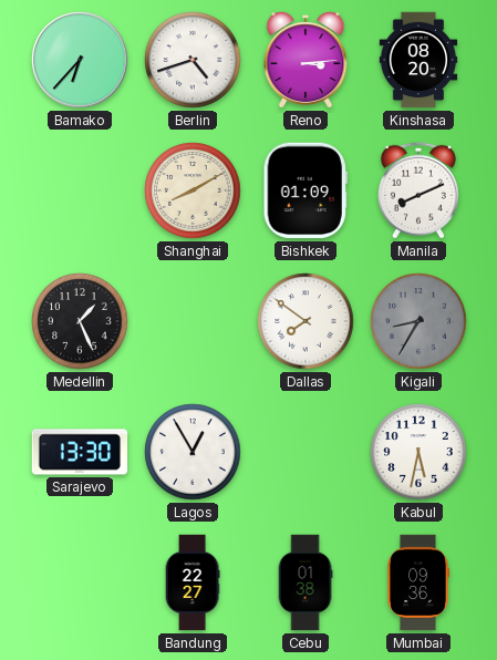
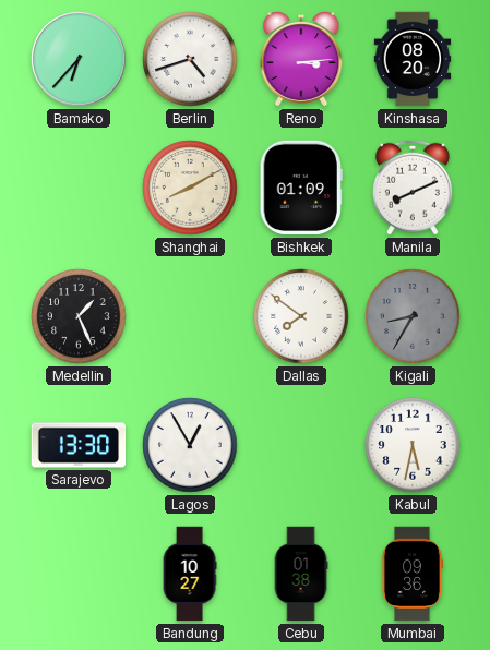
Bandung: 22:27 -> 10:27
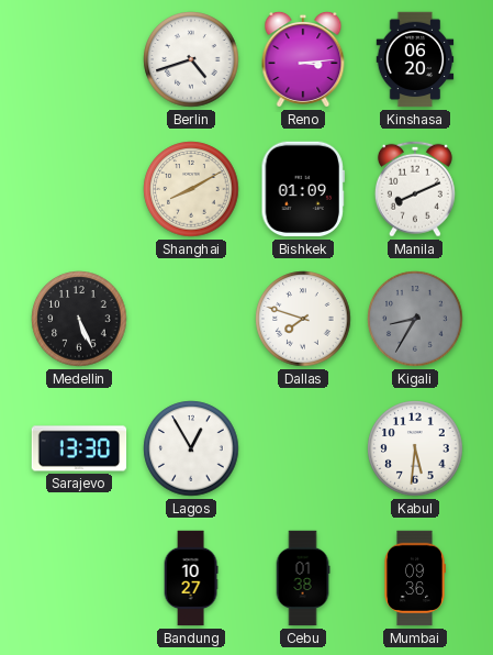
Bamako: 6:37 -> none
Kinshasa: 08:20 -> 06:20
Medellin: 1:26 -> 5:26
Dallas: 7:51 -> 7:48
Kabul: 5:32 -> 5:31
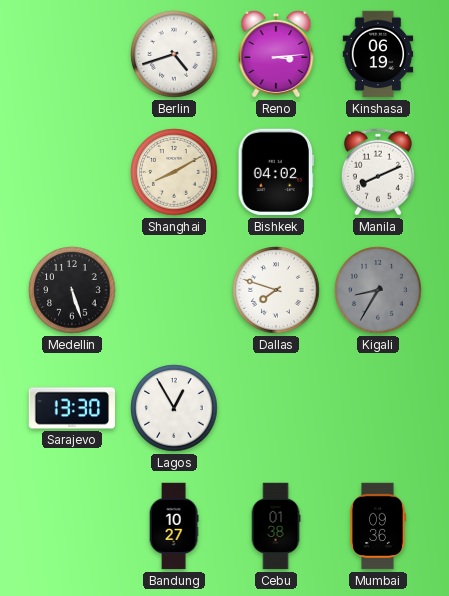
Kinshasa: 06:20 -> 06:19
Bishkek: 01:09 -> 04:02
Medellin: 5:26 -> 5:27
Kabul: 5:31 -> none
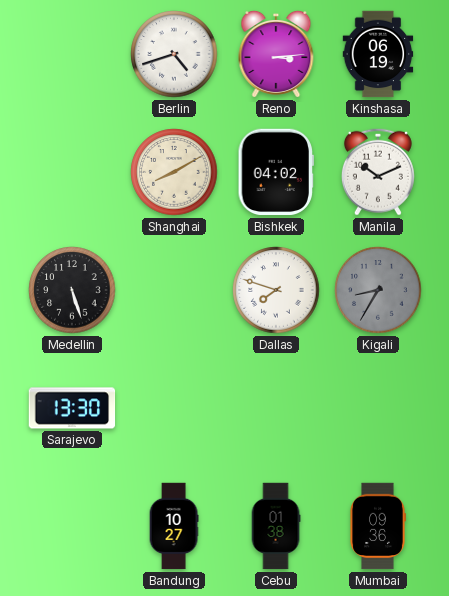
Manila: 8:11 -> 10:11
Lagos: 12:55 -> none
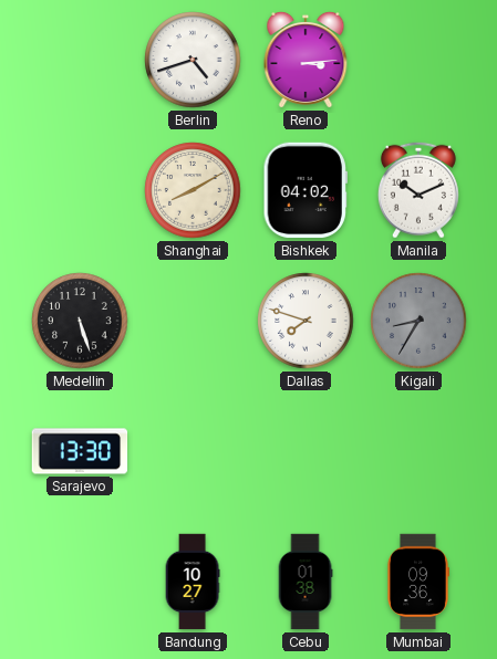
Kinshasa: 06:19 -> none
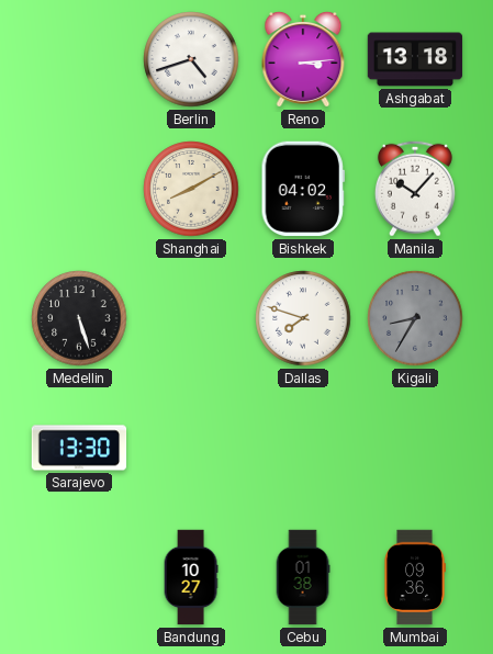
Ashgabat: none -> 13:18
Manila: 10:11 -> 10:07
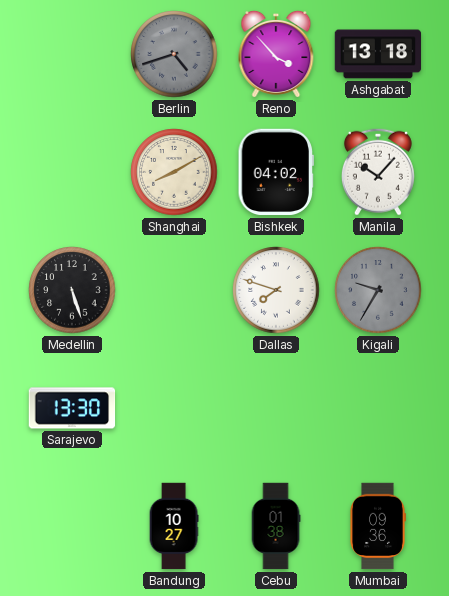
Berlin dial: white -> grey
Reno: 3:14 -> 3:53
Kigali: 8:35 -> 9:35
